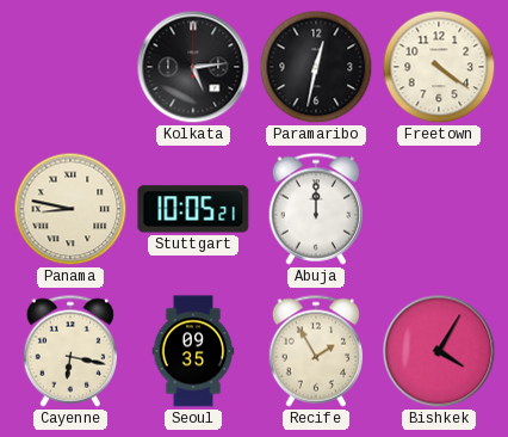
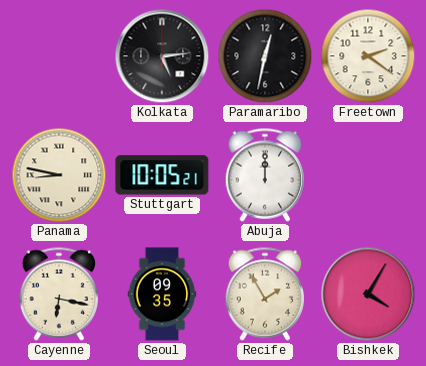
Freetown: 4:21 -> 2:21
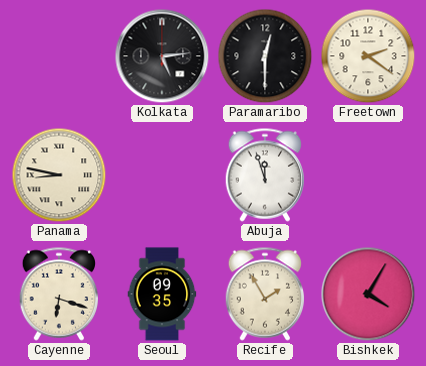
Paramaribo: 12:32 -> 12:30
Stuttgart: 10:05 -> none
Abuja: 12:00 -> 11:57
Cayenne: 6:17 -> 6:18
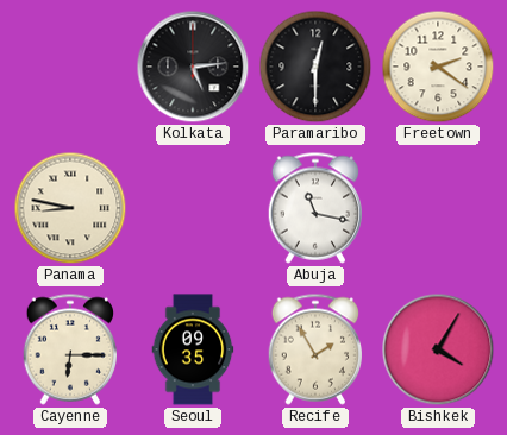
Abuja: 11:57 -> 11:17
Cayenne: 6:18 -> 6:15
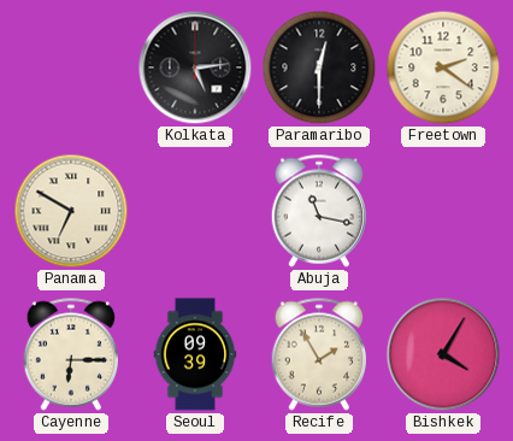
Panama: 8:47 -> 6:50
Seoul: 09:35 -> 09:39
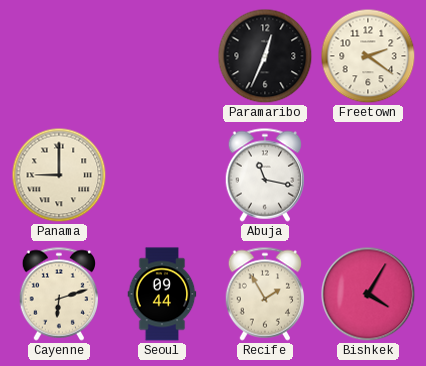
Kolkata: 5:14 -> none
Paramaribo: 12:30 -> 12:34
Panama: 6:50 -> 9:00
Cayenne: 6:15 -> 6:12
Seoul: 09:39 -> 09:44
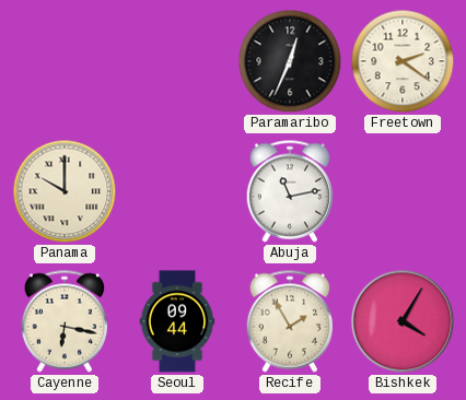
Panama: 9:00 -> 10:00
Abuja: 11:17 -> 11:13
Cayenne: 6:12 -> 6:17
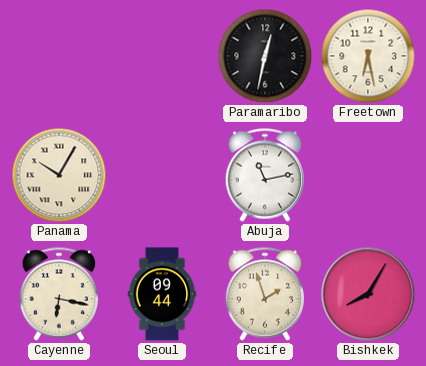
Paramaribo: 12:34 -> 12:32
Freetown: 2:21 -> 6:28
Panama: 10:00 -> 10:05
Recife: 1:55 -> 1:57
Bishkek: 4:05 -> 8:05
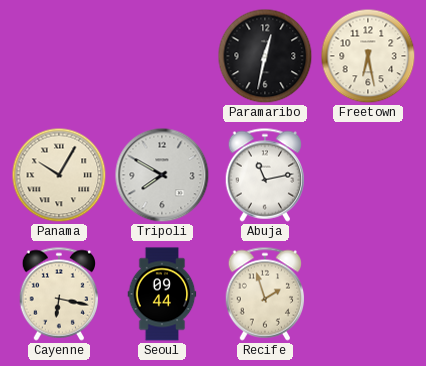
Tripoli: none -> 7:50
Bishkek: 8:05 -> none
